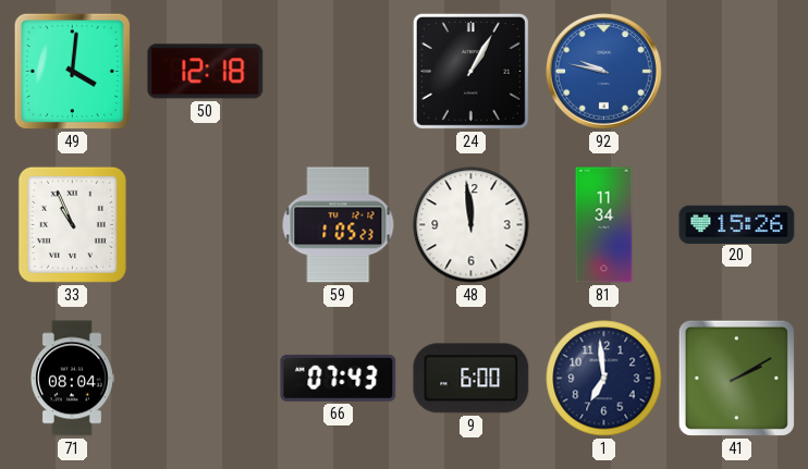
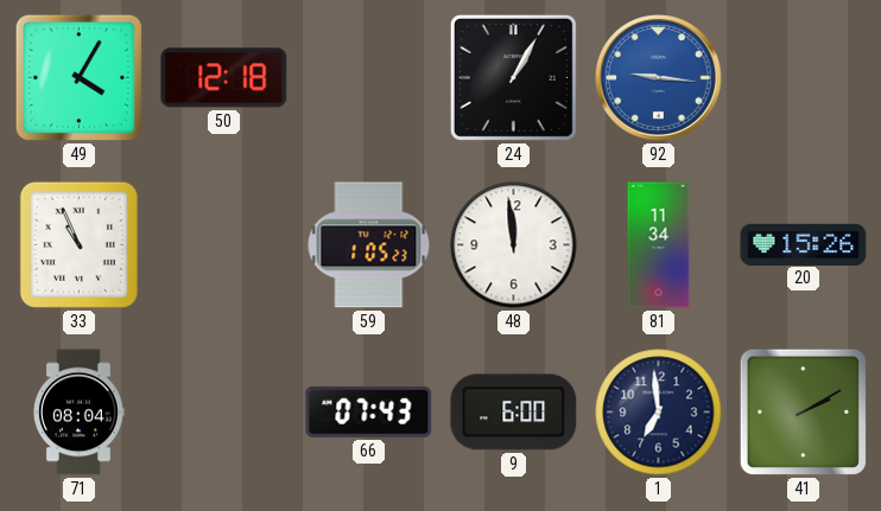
49: 4:01 -> 4:05
92: 9:47 -> 9:16
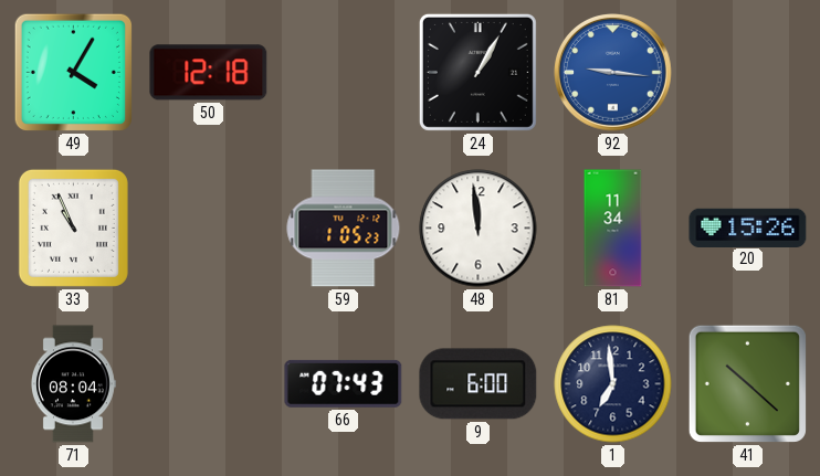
41: 2:10 -> 10:22
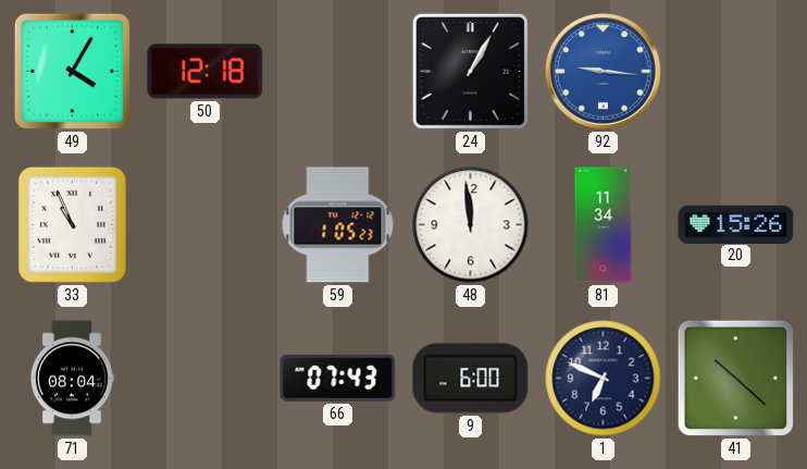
1: 6:59 -> 6:49
